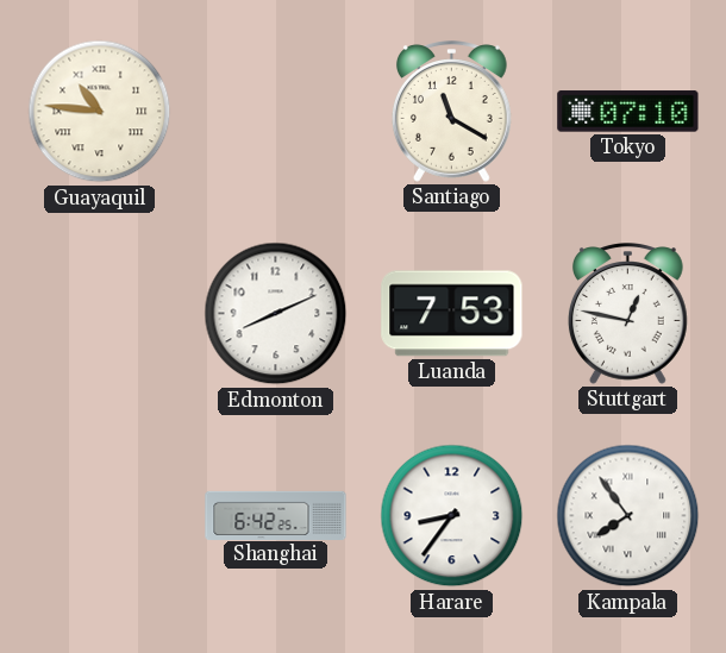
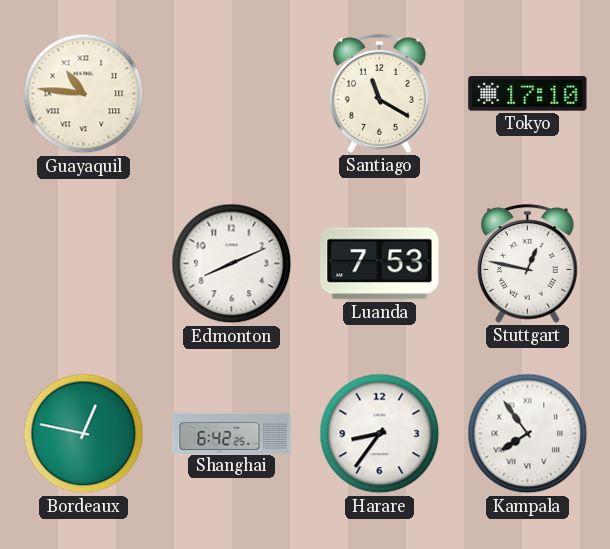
Tokyo: 07:10 -> 17:10
Bordeaux: none -> 12:47
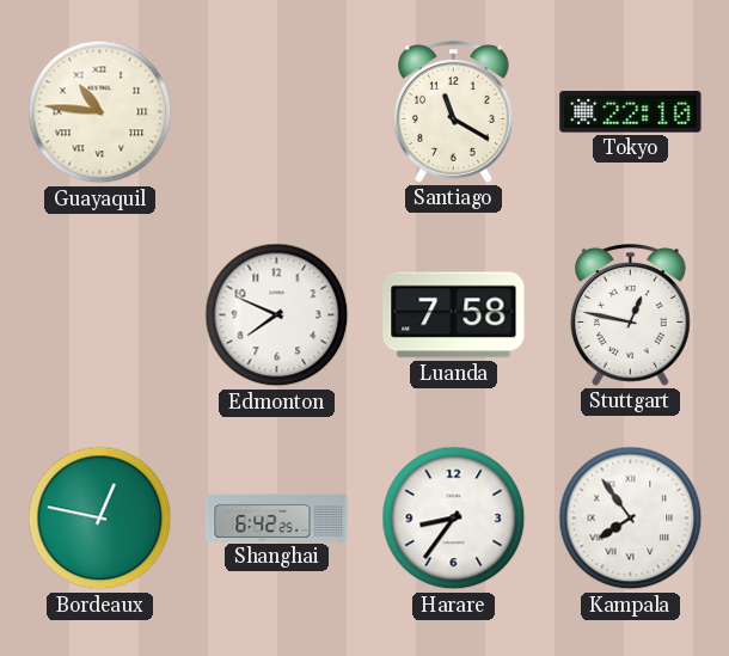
Tokyo: 17:10 -> 22:10
Edmonton: 8:11 -> 7:49
Luanda: 7:53 -> 7:58
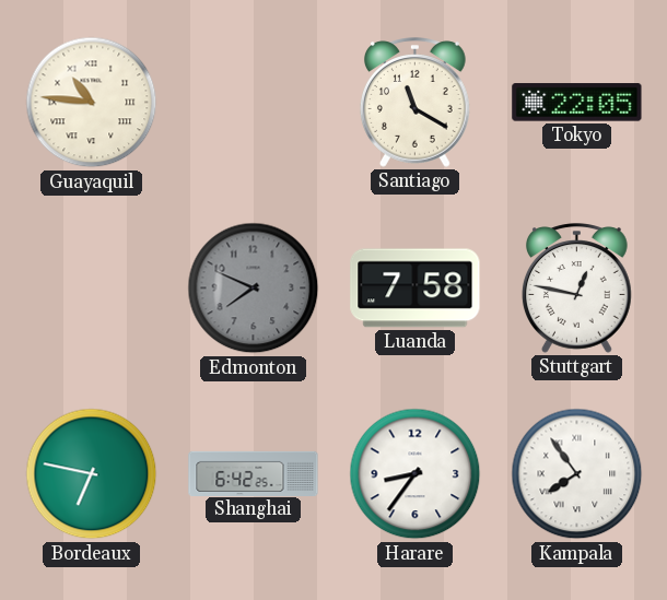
Tokyo: 22:10 -> 22:05
Edmonton dial: white -> grey
Bordeaux: 12:47 -> 6:47
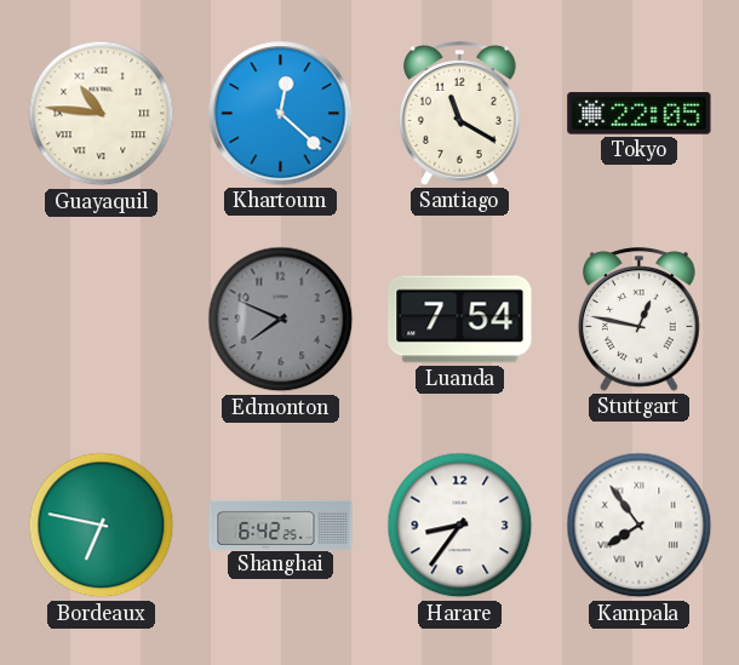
Khartoum: none -> 12:22
Luanda: 7:58 -> 7:54
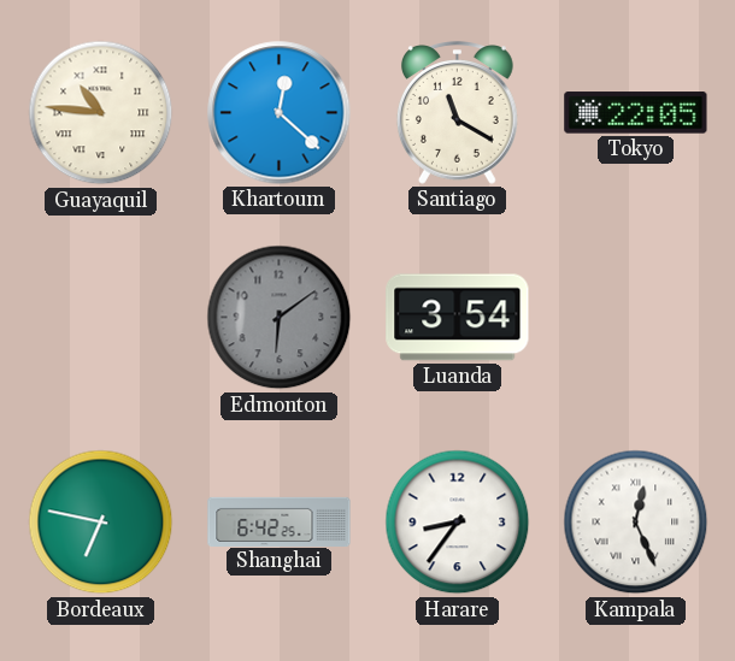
Edmonton: 7:49 -> 6:09
Luanda: 7:54 -> 3:54
Stuttgart: 12:47 -> none
Kampala: 7:54 -> 12:26
